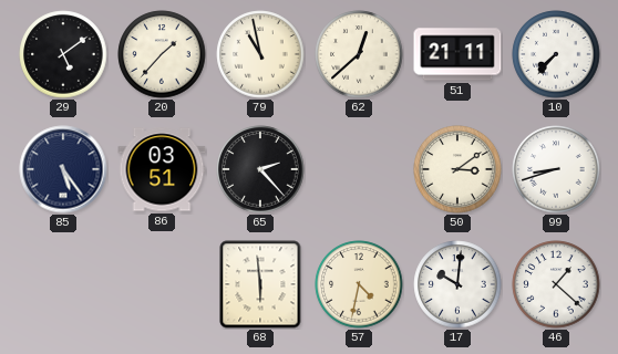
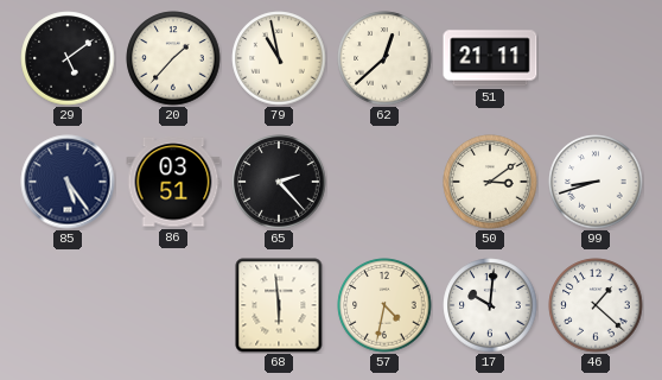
10: 7:37 -> none
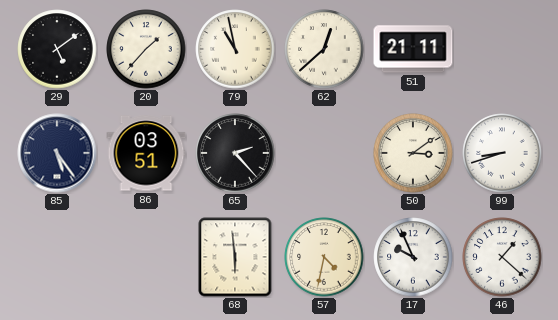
17: 10:01 -> 9:56
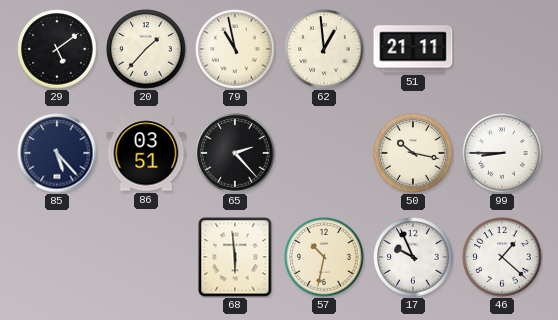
62: 12:38 -> 12:59
85: 5:24 -> 5:23
50: 3:09 -> 10:17
99: 8:42 -> 8:45
57: 4:32 -> 10:32
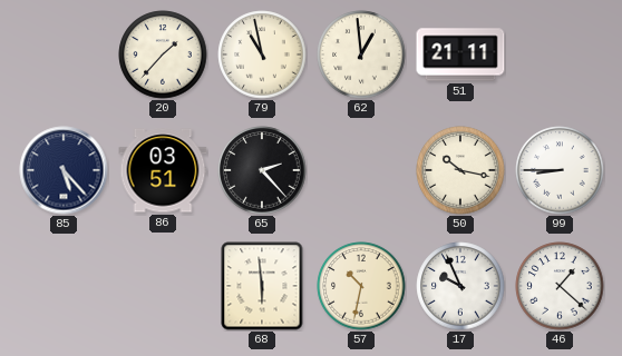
29: 5:09 -> none
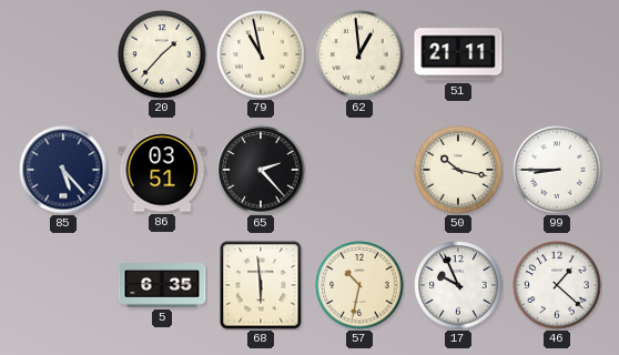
5: none -> 6:35
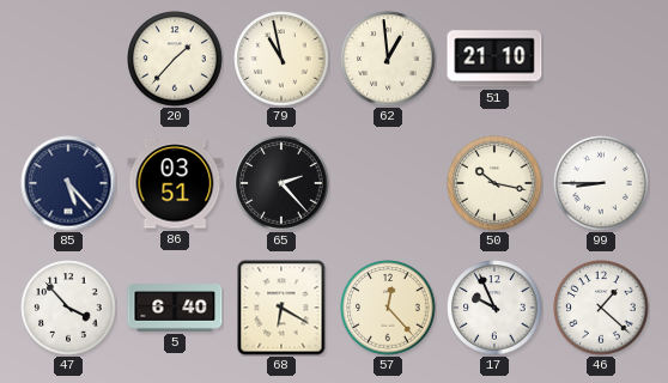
51: 21:11 -> 21:10
47: none -> 3:53
5: 6:35 -> 6:40
68: 5:59 -> 6:20
57: 10:32 -> 12:23
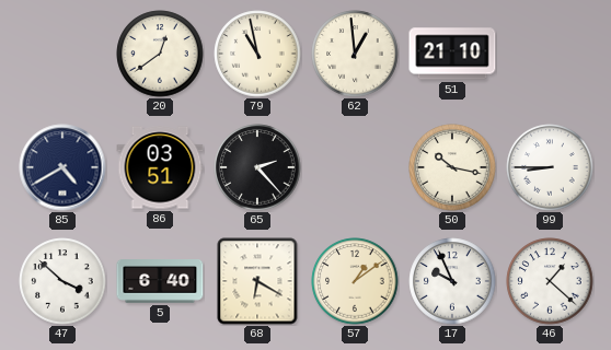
20: 1:37 -> 12:39
85: 5:23 -> 4:40
47: 3:53 -> 3:52
57: 12:23 -> 1:09
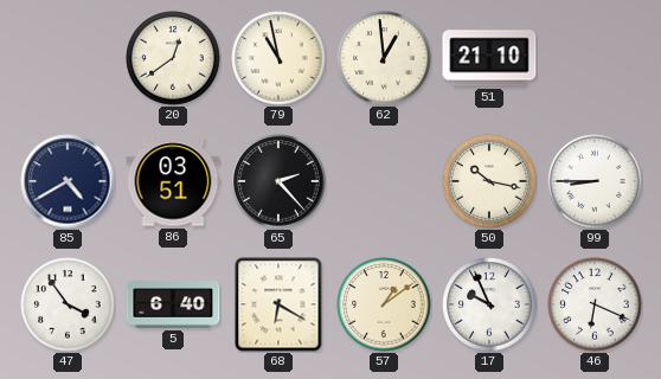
47: 3:52 -> 3:54
46: 1:22 -> 6:19
